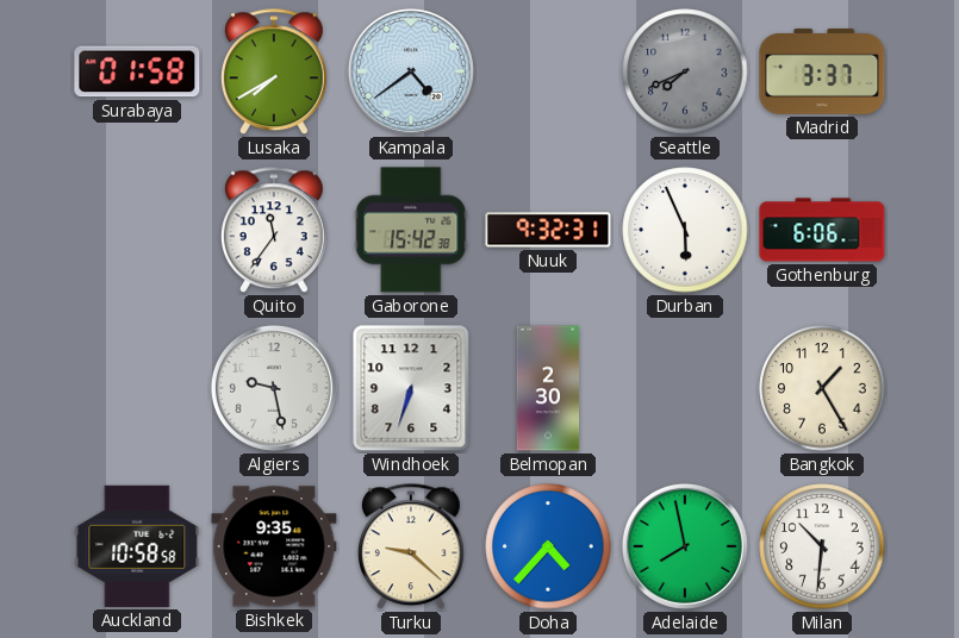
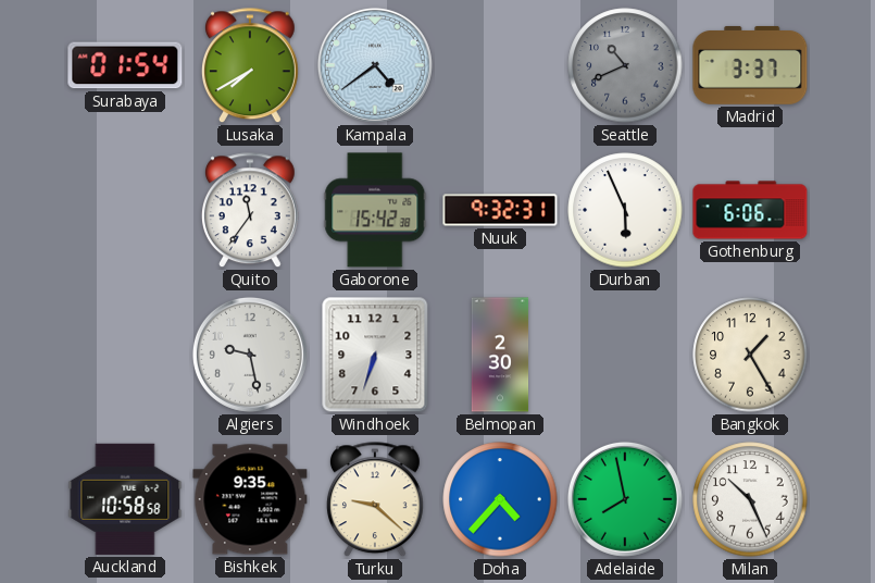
Surabaya: 01:58 -> 01:54
Seattle: 7:41 -> 10:41
Milan: 10:31 -> 10:26
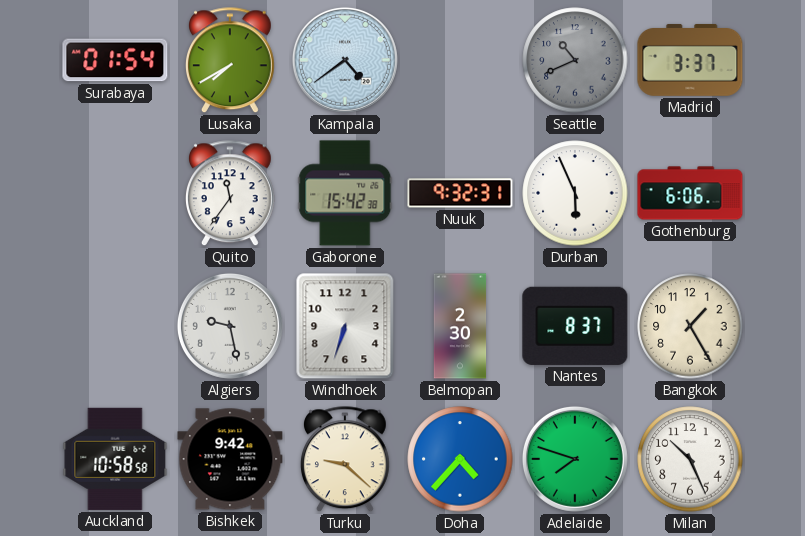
Nantes: none -> 8:37
Bishkek: 9:35 -> 9:42
Adelaide: 7:58 -> 7:48
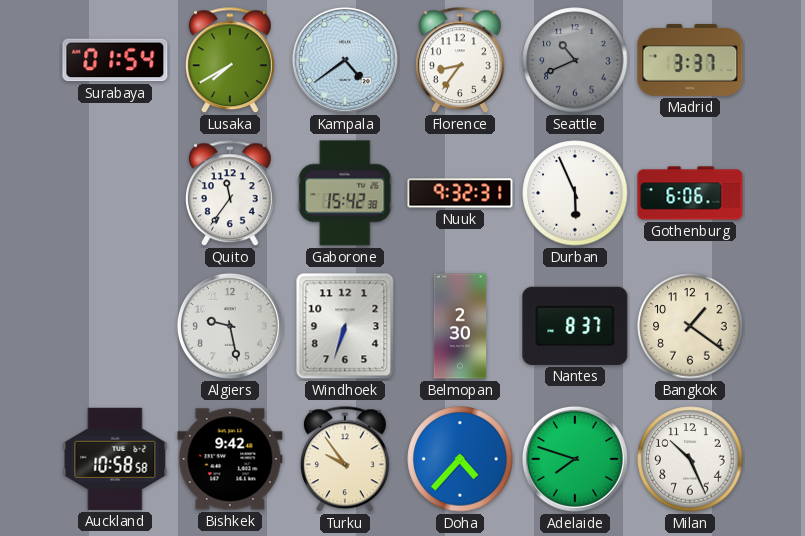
Florence: none -> 8:36
Bangkok: 1:25 -> 1:21
Turku: 9:22 -> 9:54
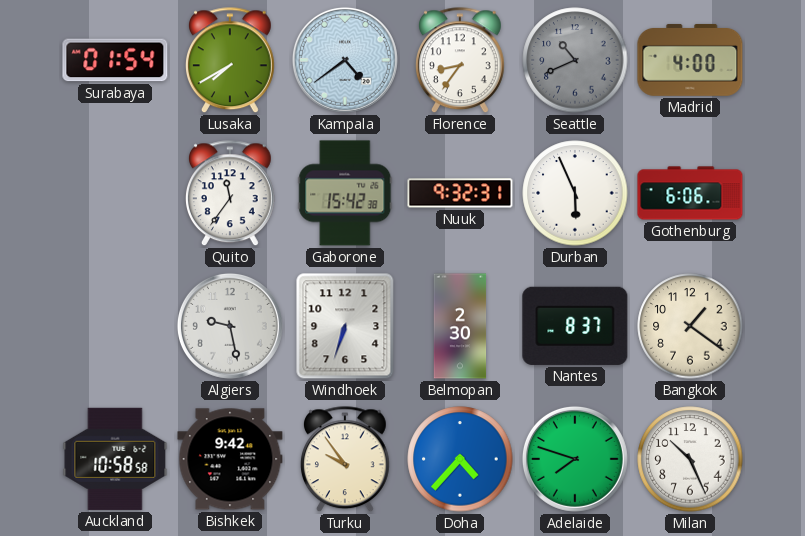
Madrid: 3:37 -> 4:00
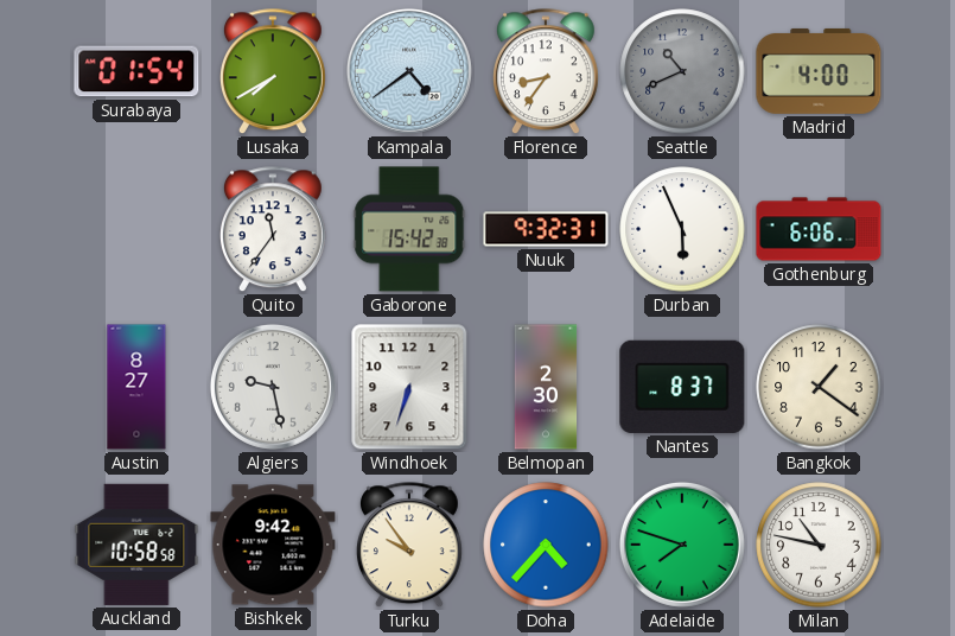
Austin: none -> 8:27
Milan: 10:26 -> 10:47
